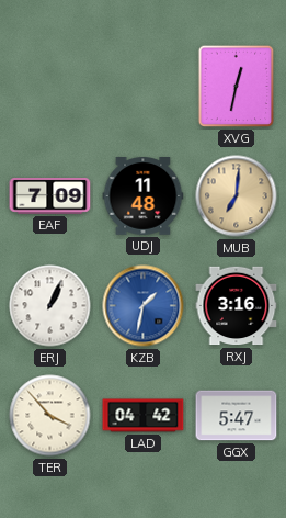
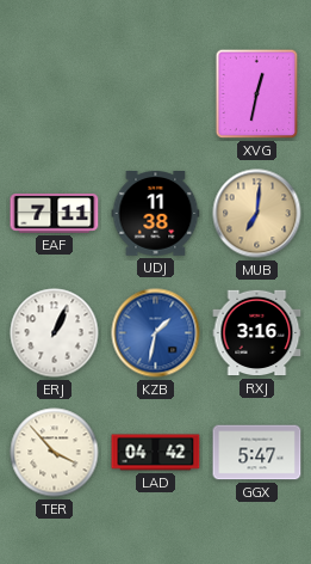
EAF: 7:09 -> 7:11
UDJ: 11:48 -> 11:38
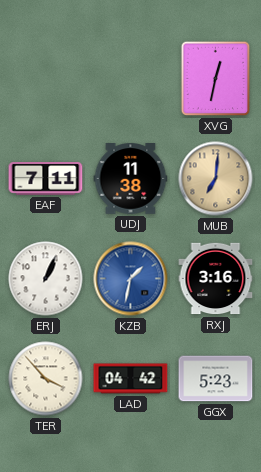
GGX: 5:47 -> 5:23
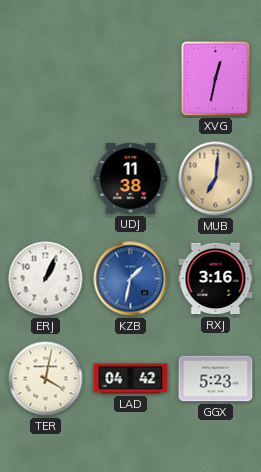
EAF: 7:11 -> none
TER: 3:53 -> 4:02
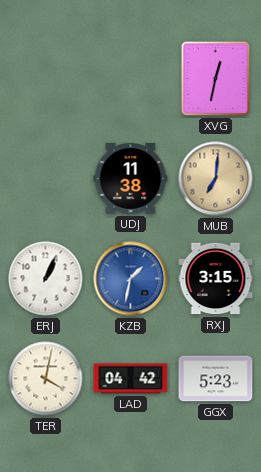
RXJ: 3:16 -> 3:15
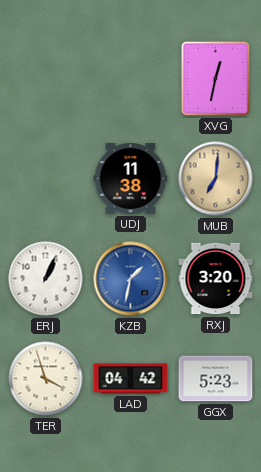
RXJ: 3:15 -> 3:20
TER: 4:02 -> 3:57
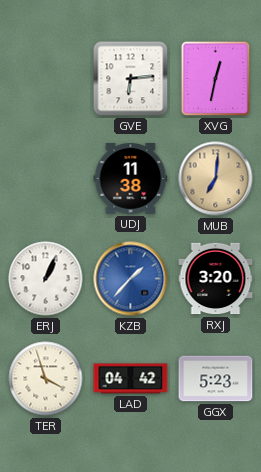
GVE: none -> 6:14
KZB: 1:32 -> 1:37
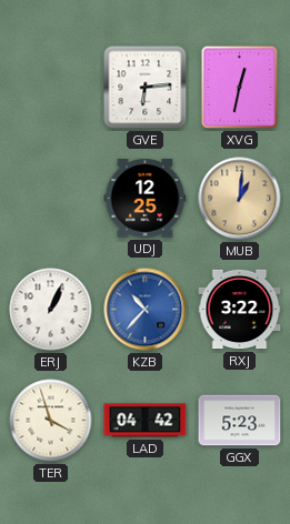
UDJ: 11:38 -> 12:25
MUB: 7:01 -> 1:01
KZB: 1:37 -> 10:37
RXJ: 3:20 -> 3:22
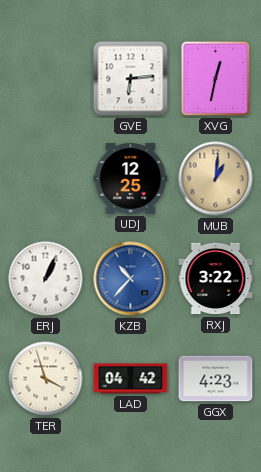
GGX: 5:23 -> 4:23
